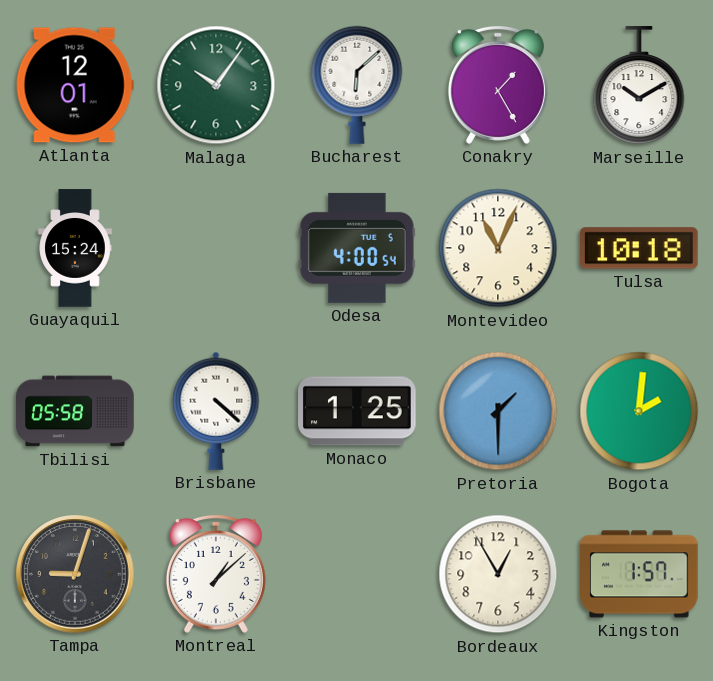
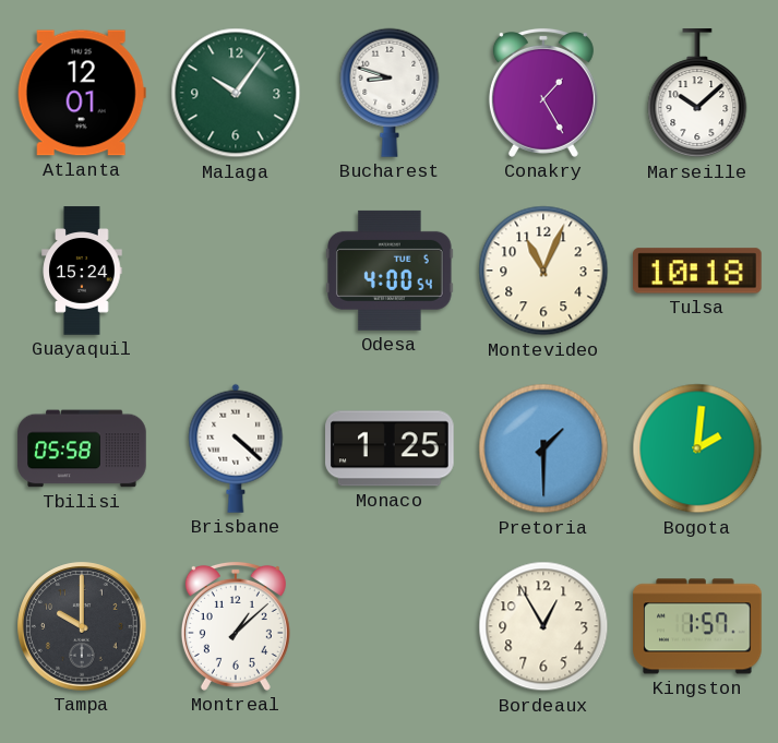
Bucharest: 6:08 -> 8:48
Marseille: 10:10 -> 10:08
Tampa: 9:03 -> 10:00
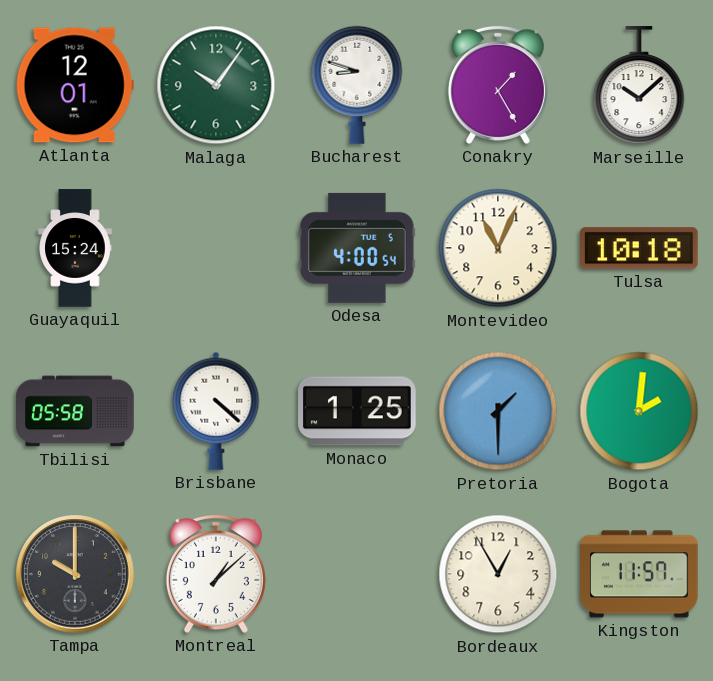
Kingston: 1:57 -> 11:57
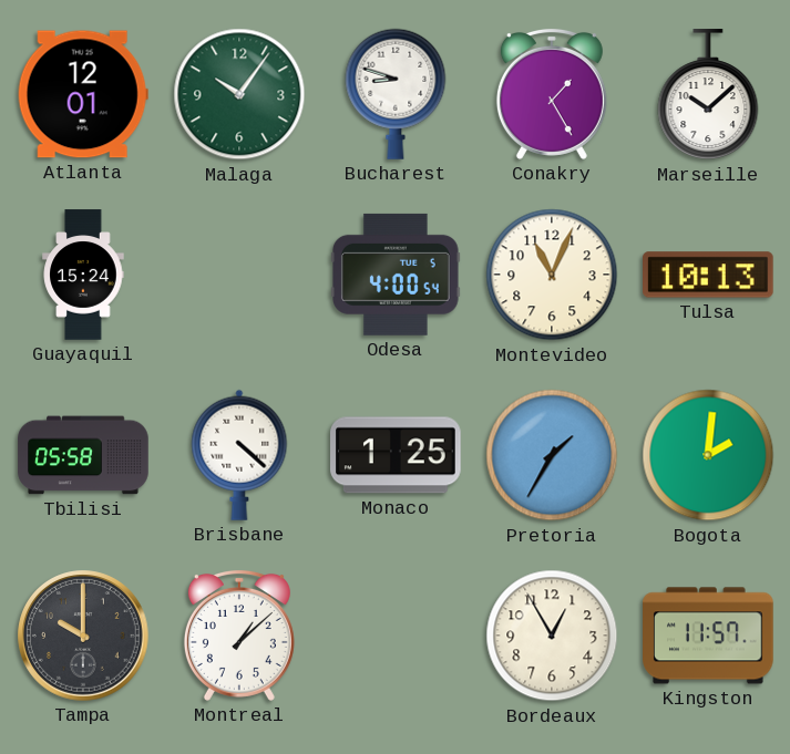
Tulsa: 10:18 -> 10:13
Pretoria: 1:30 -> 1:35
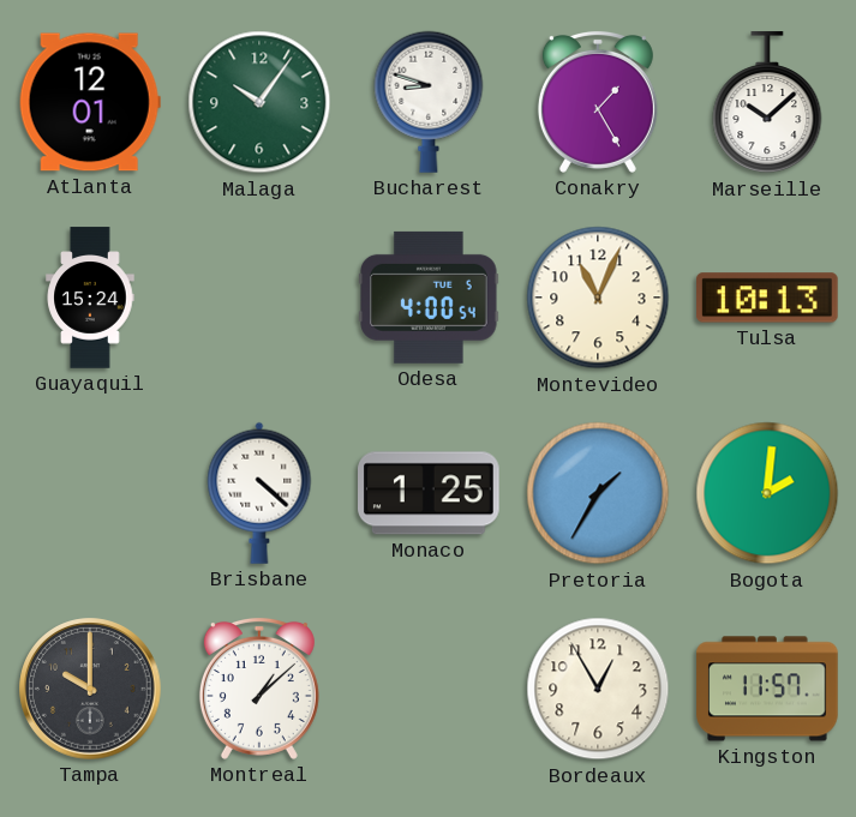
Tbilisi: 05:58 -> none
